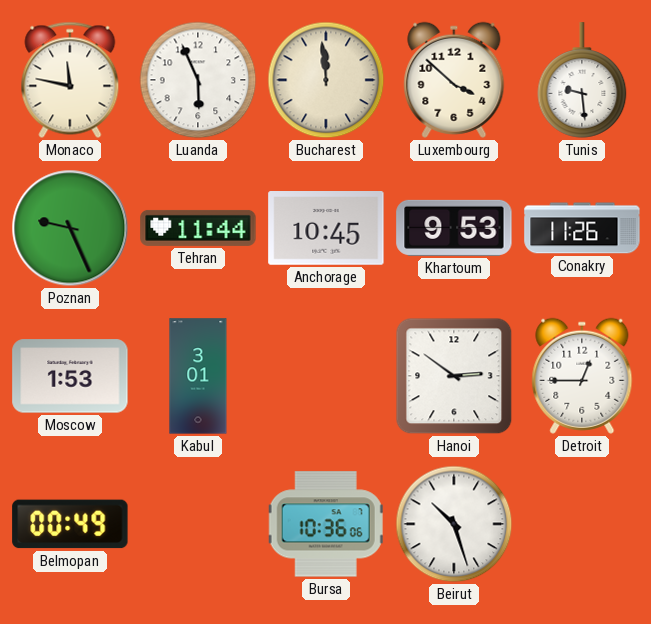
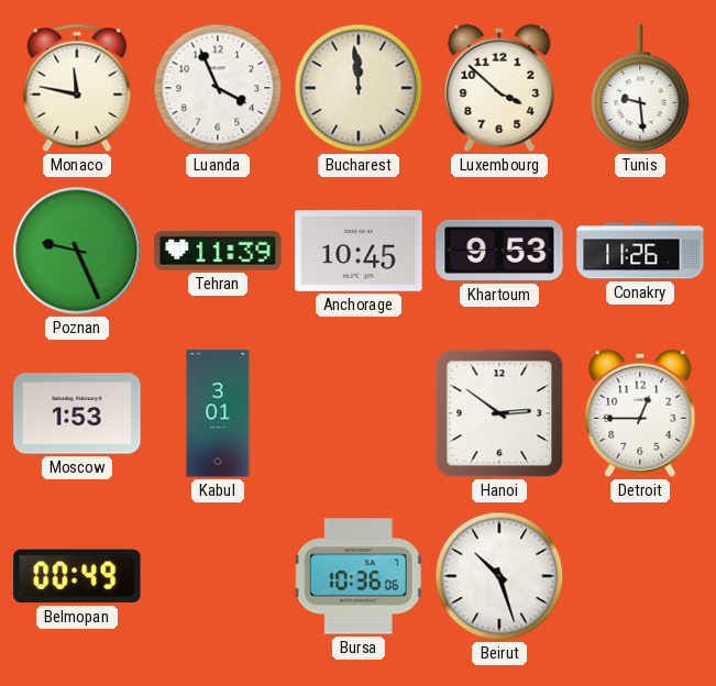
Luanda: 5:56 -> 3:56
Tehran: 11:44 -> 11:39
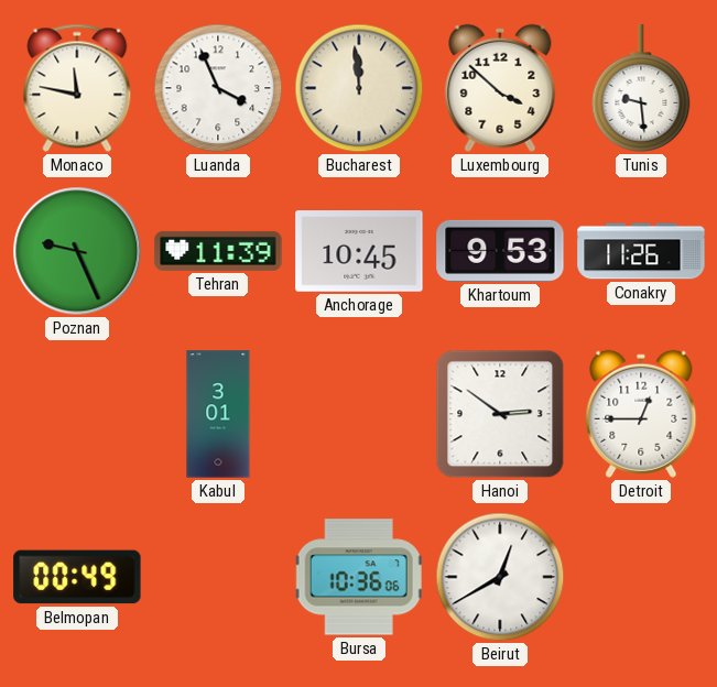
Moscow: 1:53 -> none
Beirut: 10:27 -> 12:40
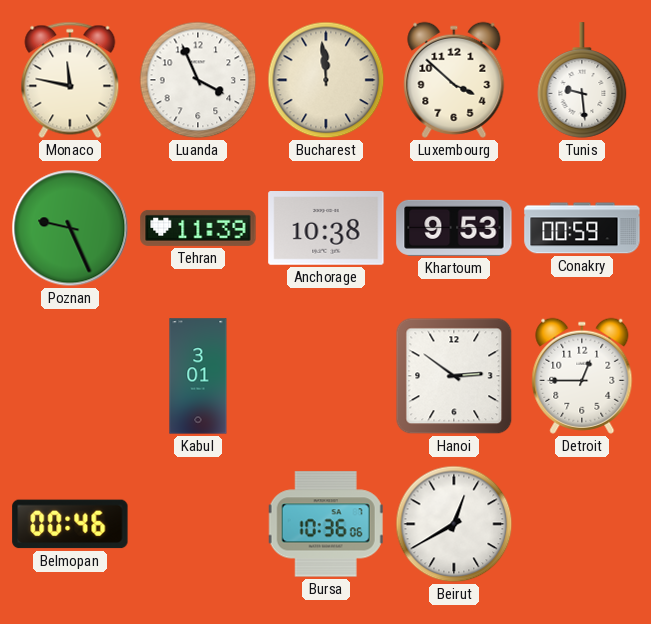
Anchorage: 10:45 -> 10:38
Conakry: 11:26 -> 00:59
Belmopan: 00:49 -> 00:46
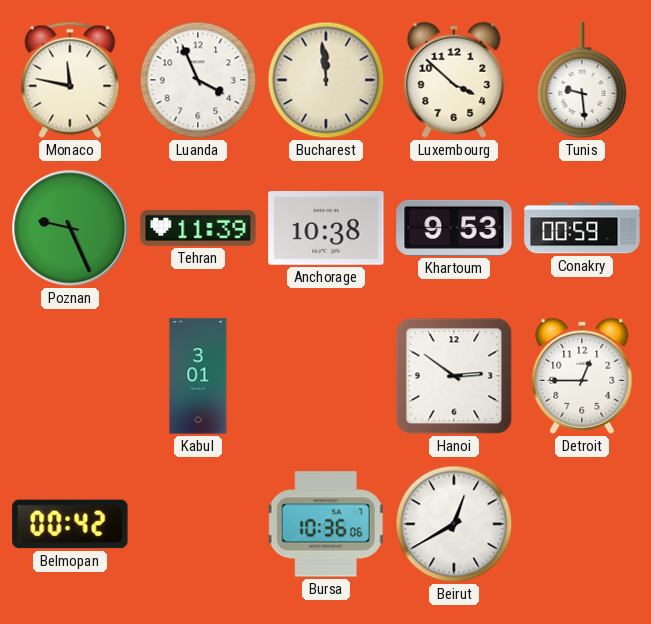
Belmopan: 00:46 -> 00:42
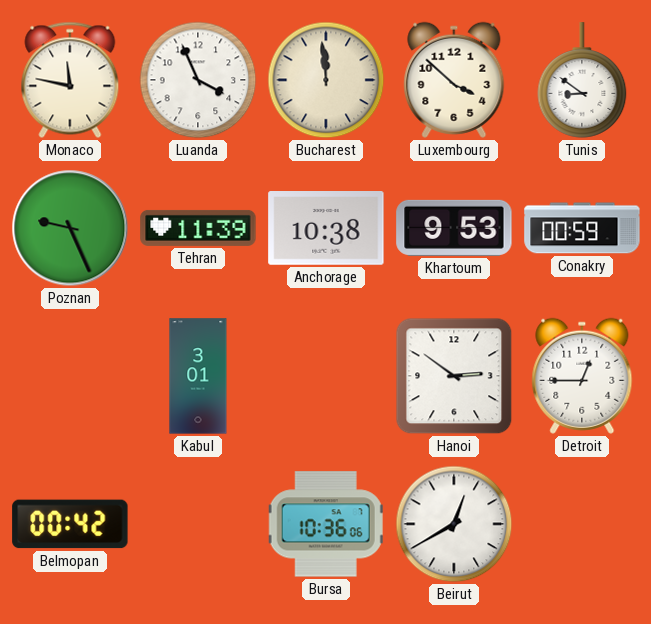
Tunis: 9:29 -> 8:51
